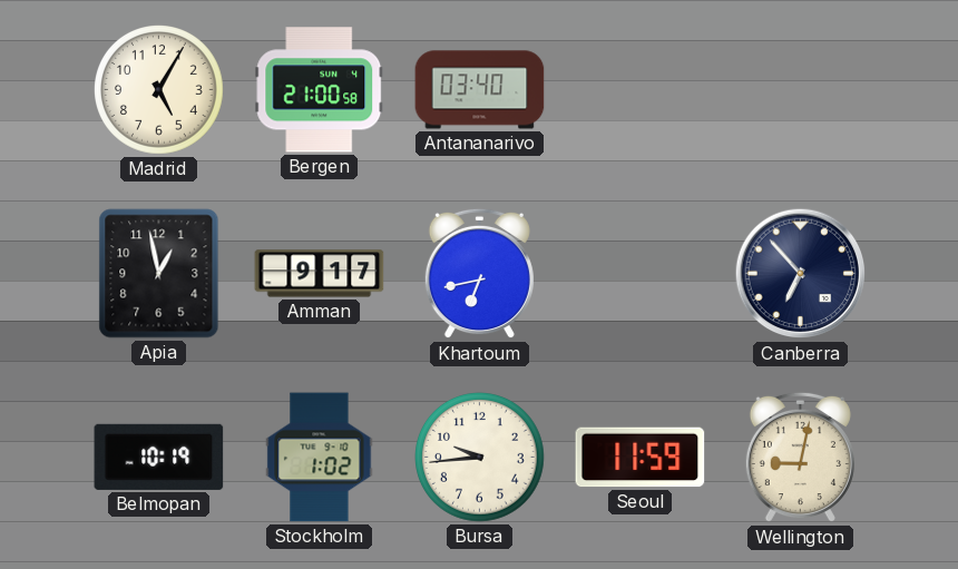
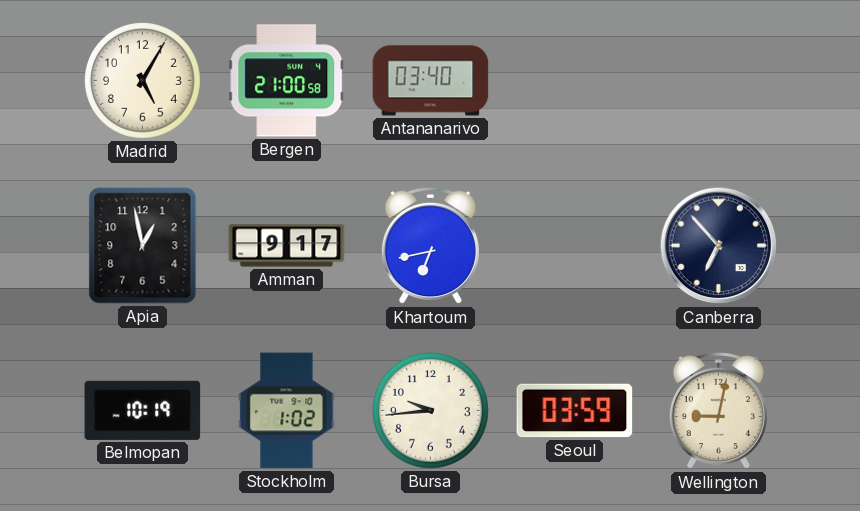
Seoul: 11:59 -> 03:59
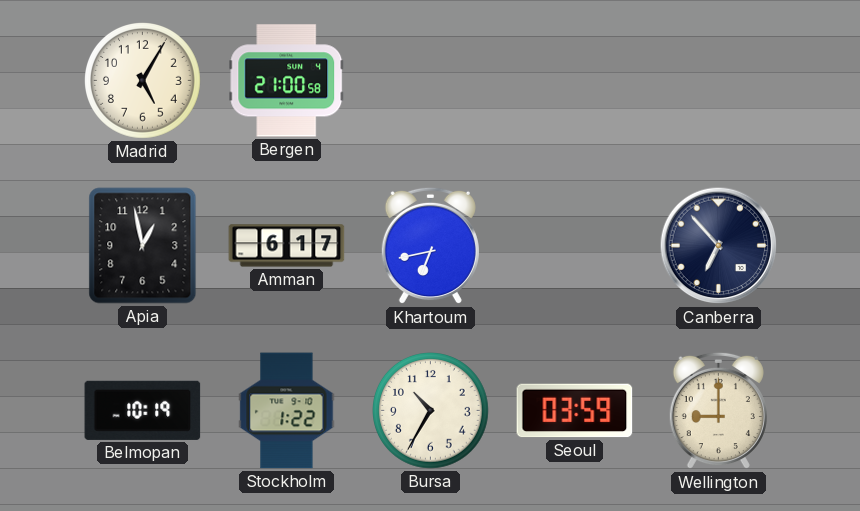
Antananarivo: 03:40 -> none
Amman: 9:17 -> 6:17
Stockholm: 1:02 -> 1:22
Bursa: 9:44 -> 10:35
Wellington: 9:02 -> 9:00
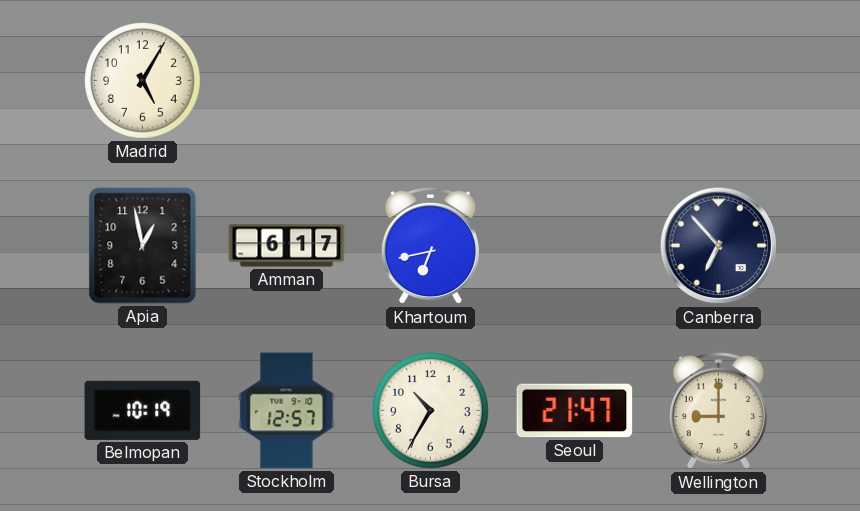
Bergen: 21:00 -> none
Stockholm: 1:22 -> 12:57
Seoul: 03:59 -> 21:47
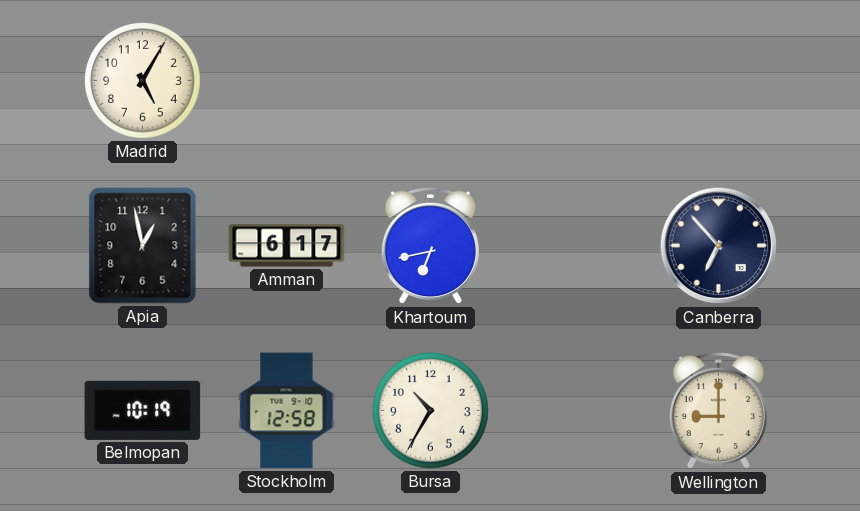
Stockholm: 12:57 -> 12:58
Seoul: 21:47 -> none
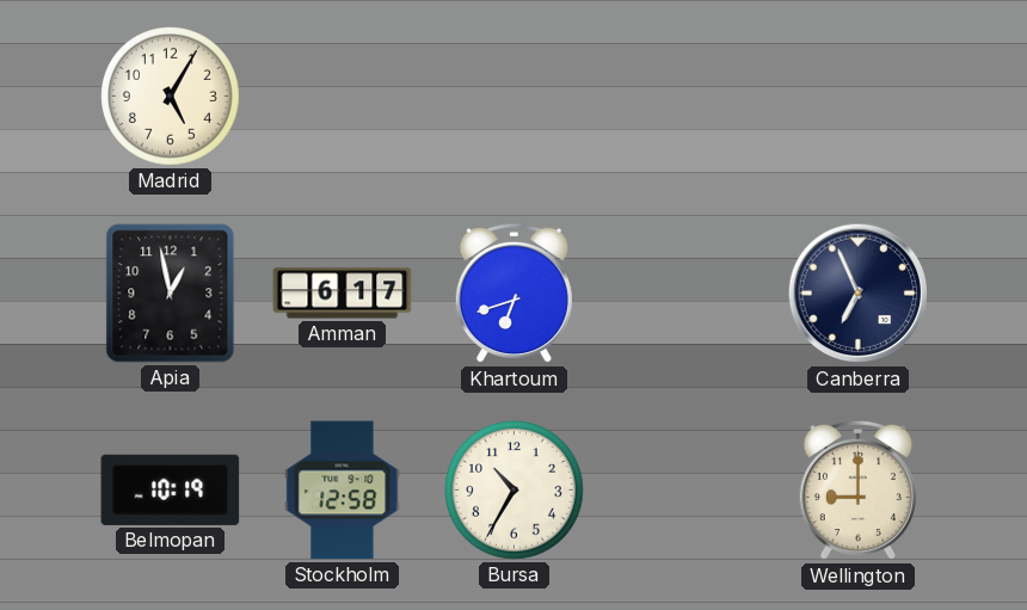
Khartoum: 6:43 -> 6:42
Canberra: 6:53 -> 6:56
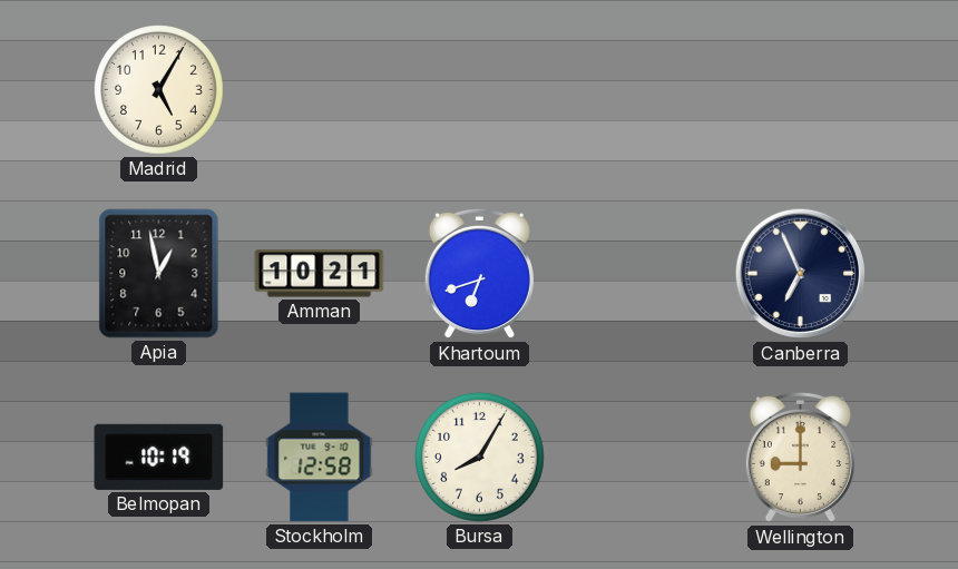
Amman: 6:17 -> 10:21
Bursa: 10:35 -> 8:05
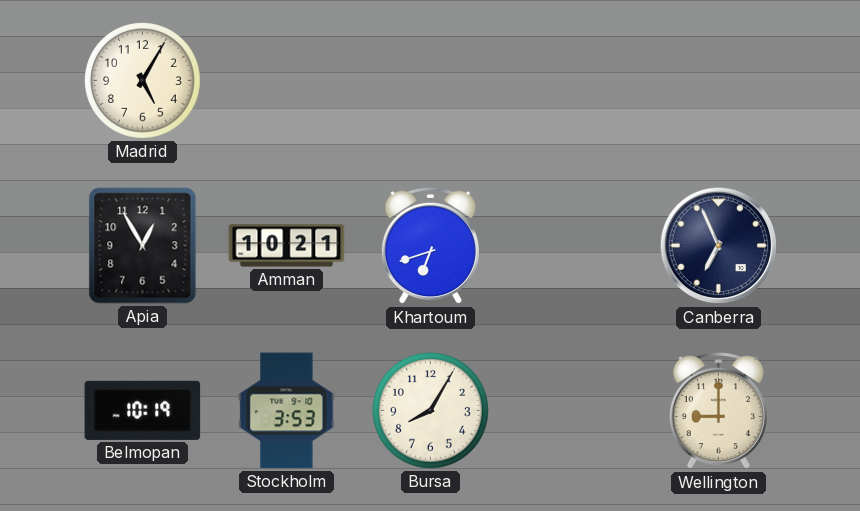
Apia: 12:58 -> 12:55
Stockholm: 12:58 -> 3:53
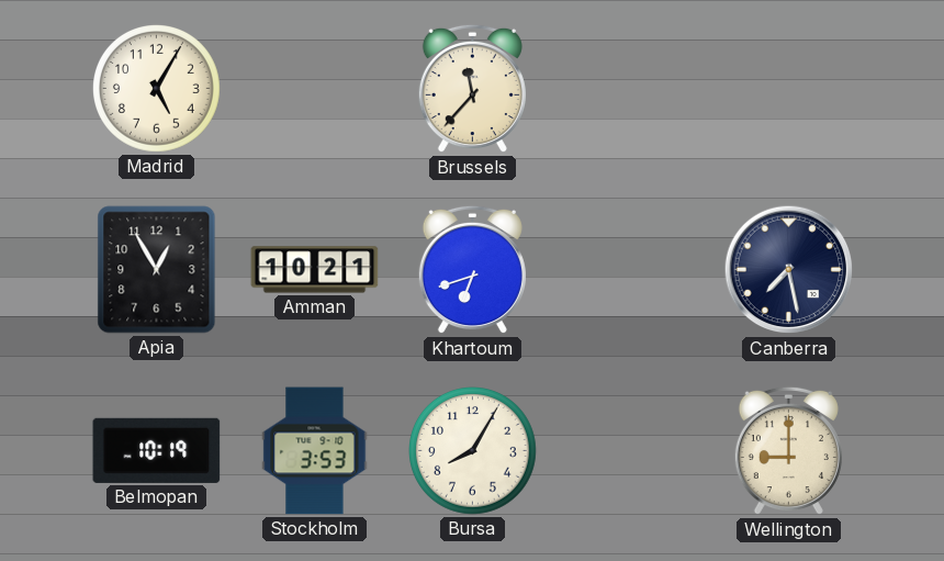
Brussels: none -> 11:37
Canberra: 6:56 -> 7:28
